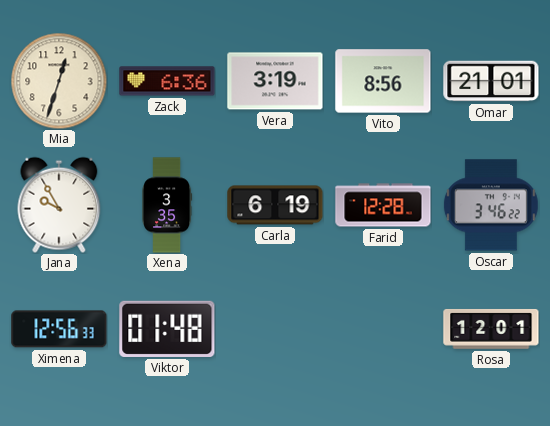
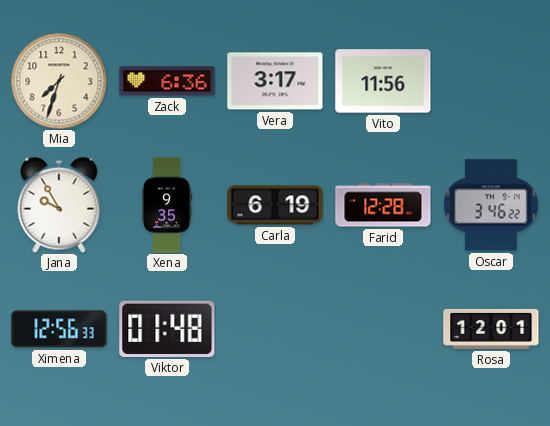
Mia: 12:33 -> 7:33
Vera: 3:19 -> 3:17
Vito: 8:56 -> 11:56
Omar: 21:01 -> none
Xena: 3:35 -> 9:35
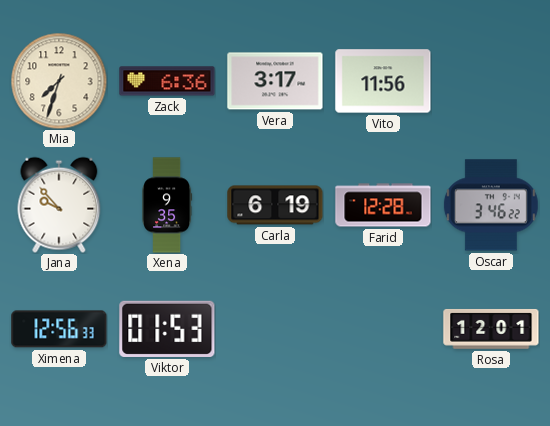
Jana: 9:55 -> 9:53
Viktor: 01:48 -> 01:53
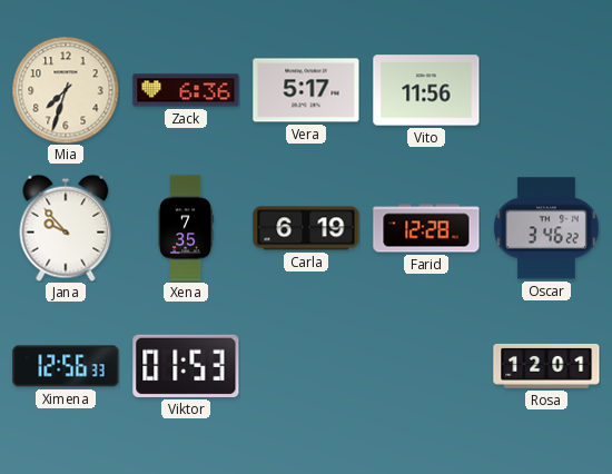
Vera: 3:17 -> 5:17
Xena: 9:35 -> 7:35
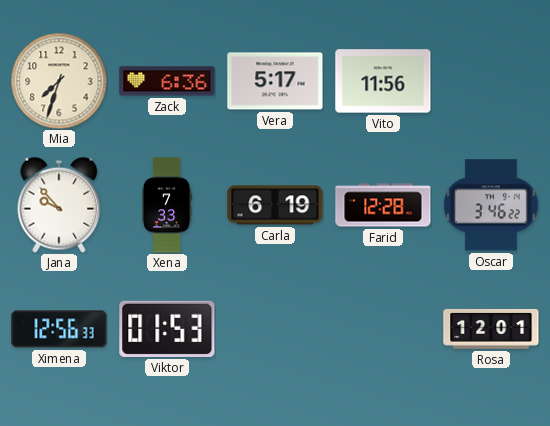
Xena: 7:35 -> 7:33
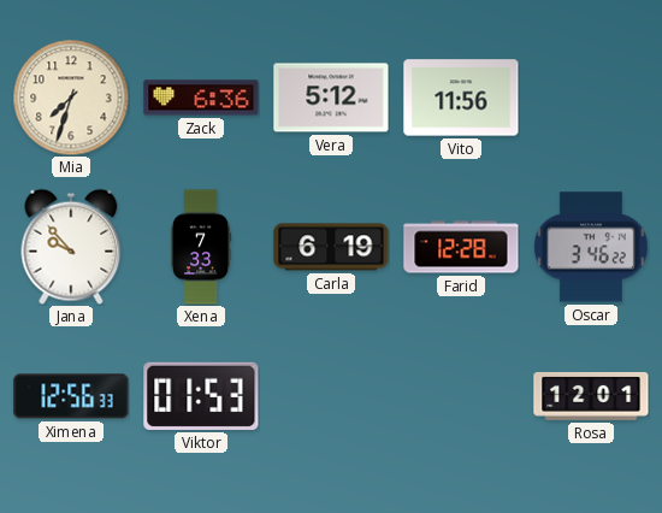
Vera: 5:17 -> 5:12
